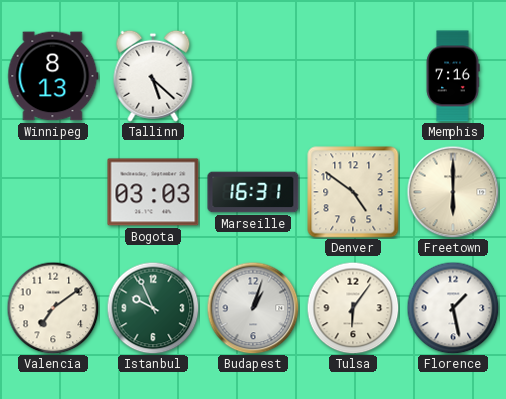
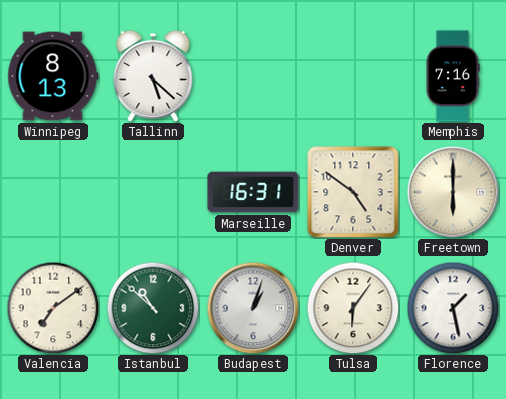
Bogota: 03:03 -> none
Istanbul: 9:56 -> 10:52
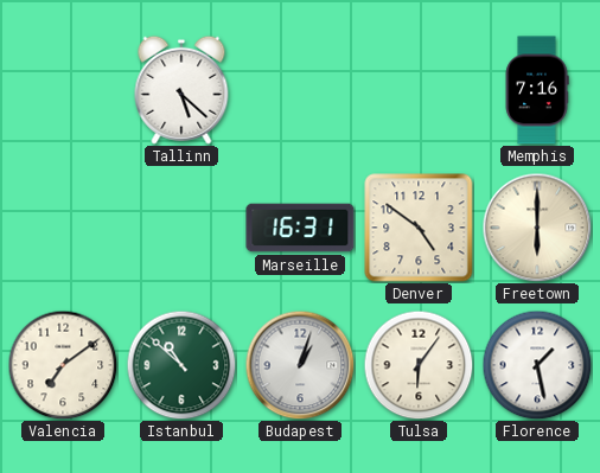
Winnipeg: 8:13 -> none
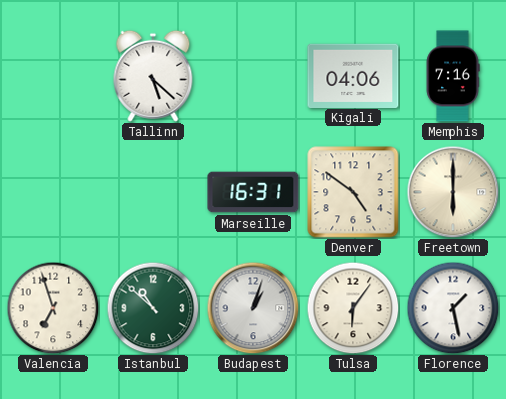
Kigali: none -> 04:06
Valencia: 7:09 -> 6:57
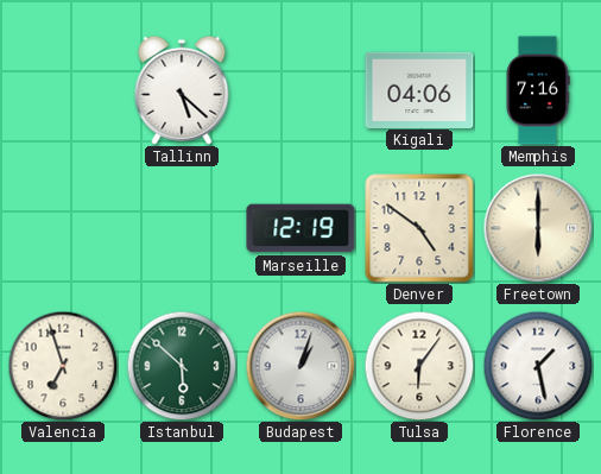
Marseille: 16:31 -> 12:19
Istanbul: 10:52 -> 5:52
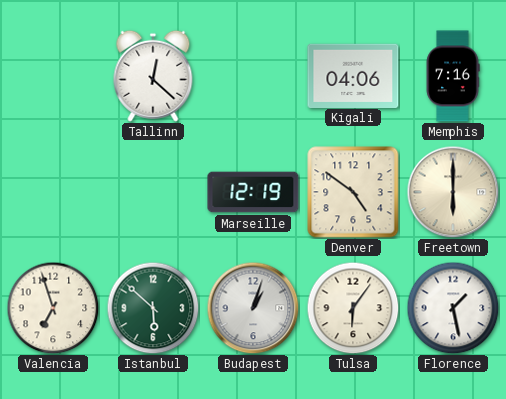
Tallinn: 5:22 -> 12:22
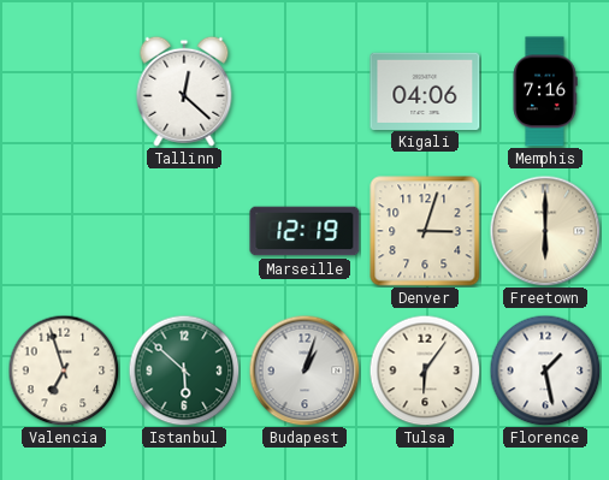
Denver: 4:51 -> 3:03
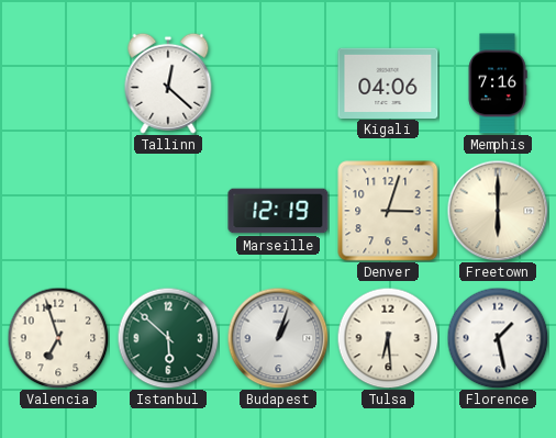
Tulsa: 6:06 -> 6:29
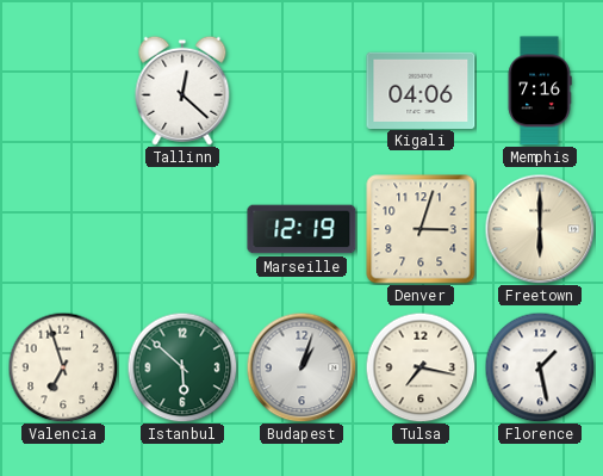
Tulsa: 6:29 -> 7:17
